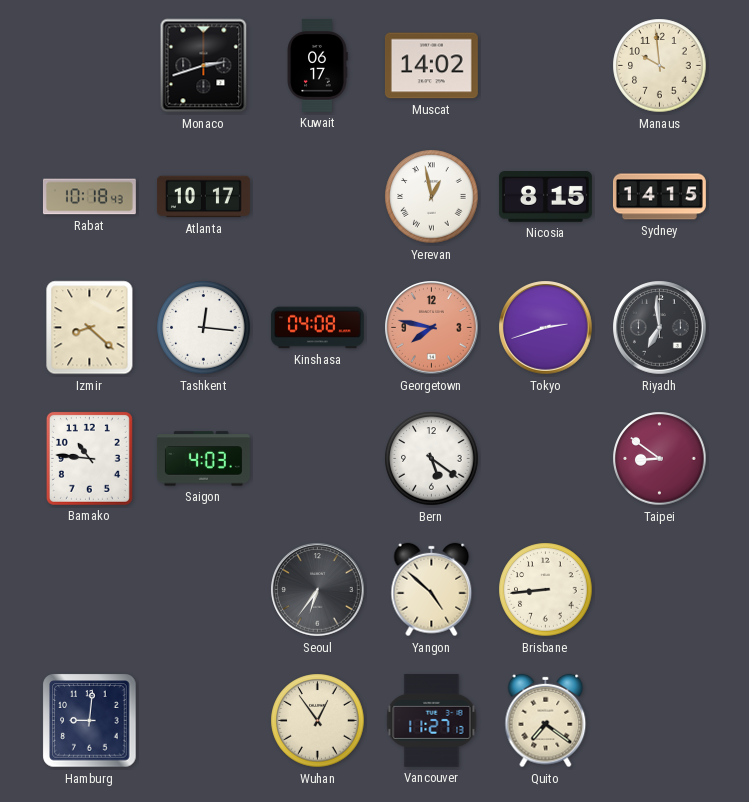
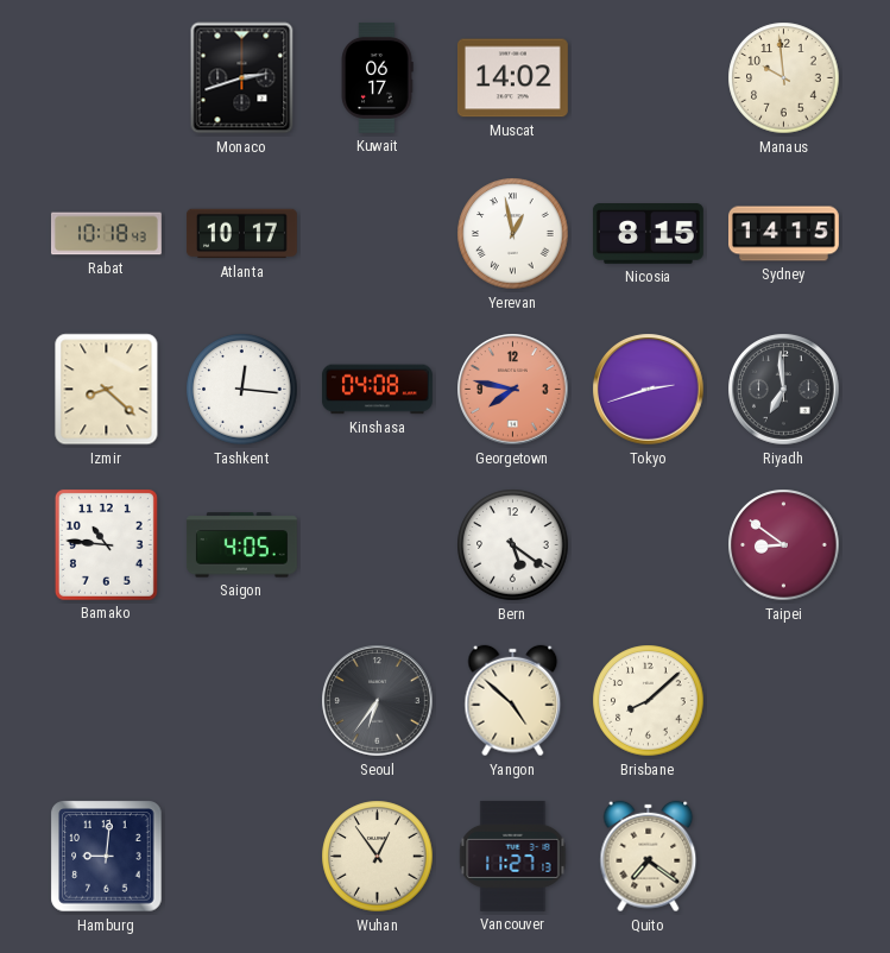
Saigon: 4:03 -> 4:05
Brisbane: 8:44 -> 8:08
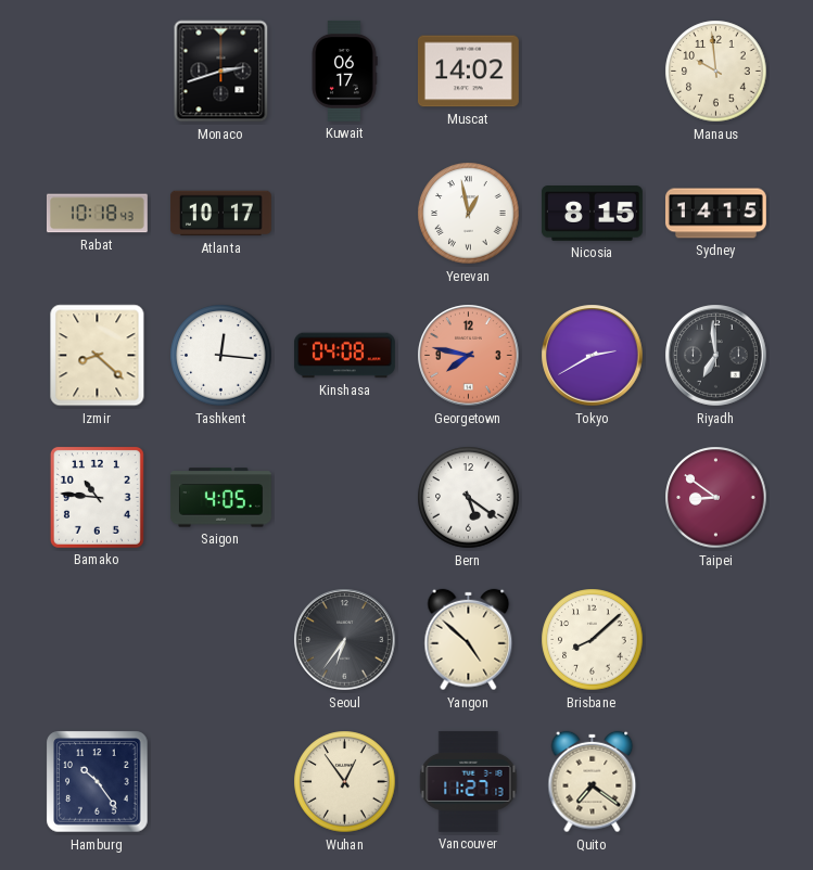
Tokyo: 2:42 -> 2:40
Hamburg: 9:01 -> 10:24
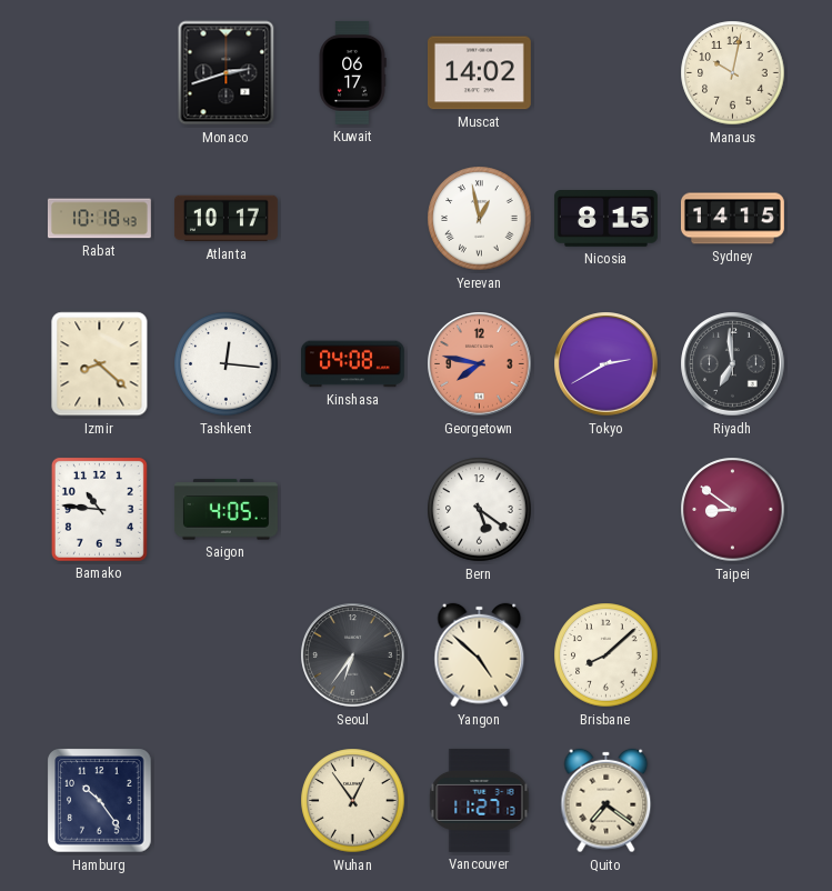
Manaus: 9:59 -> 10:02
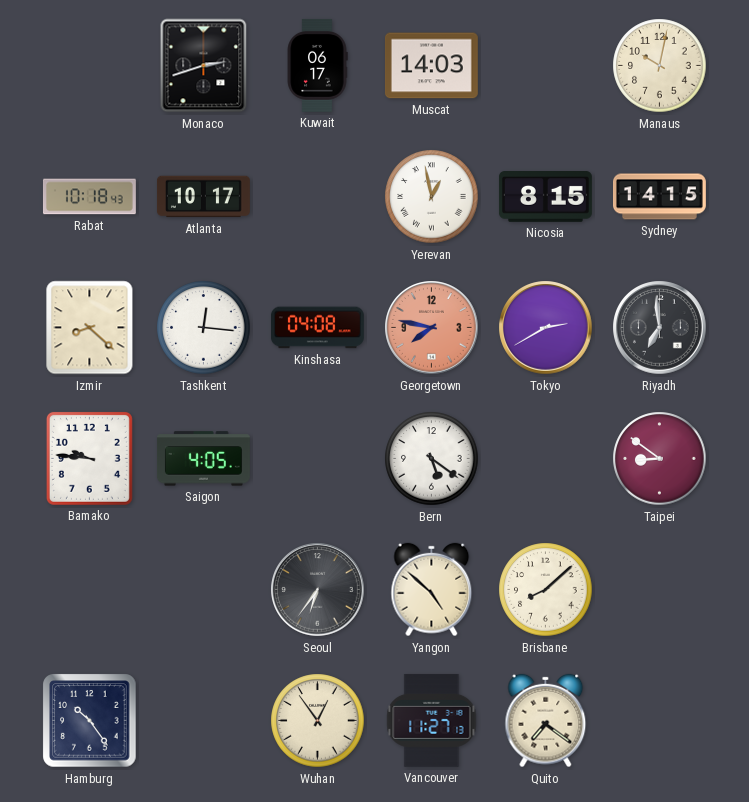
Muscat: 14:02 -> 14:03
Bamako: 10:46 -> 9:46
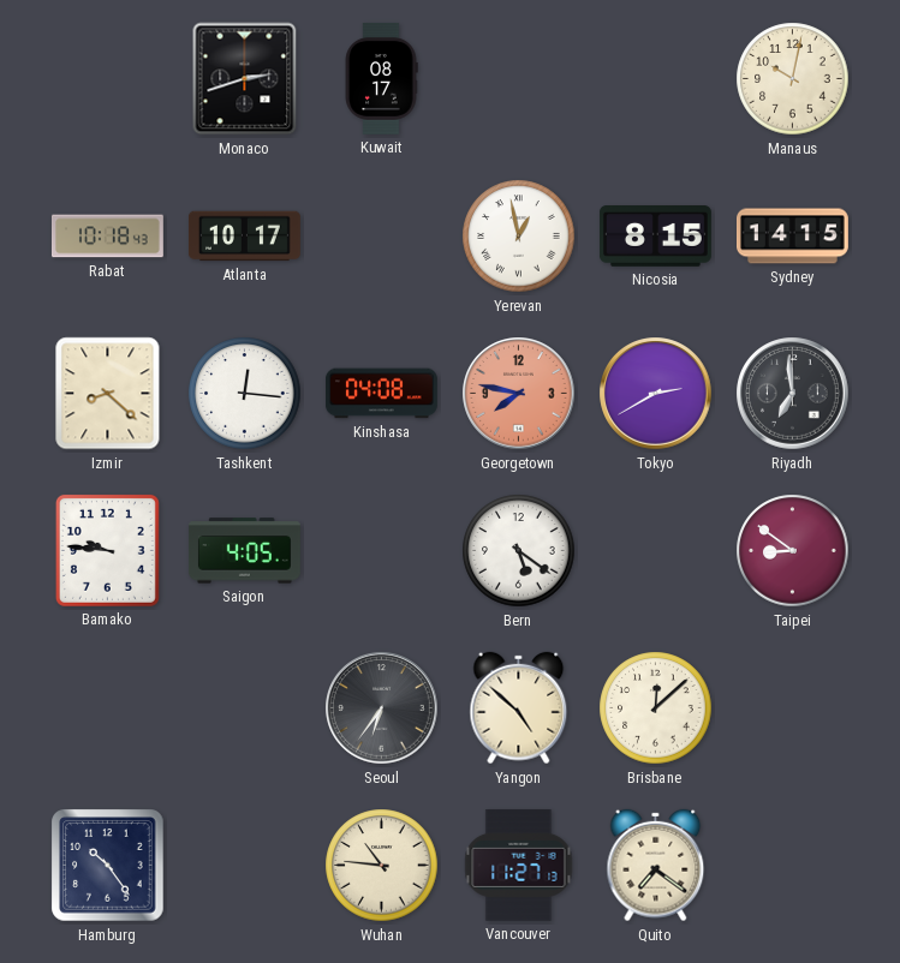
Kuwait: 06:17 -> 08:17
Muscat: 14:03 -> none
Brisbane: 8:08 -> 12:08
Wuhan: 12:54 -> 10:46
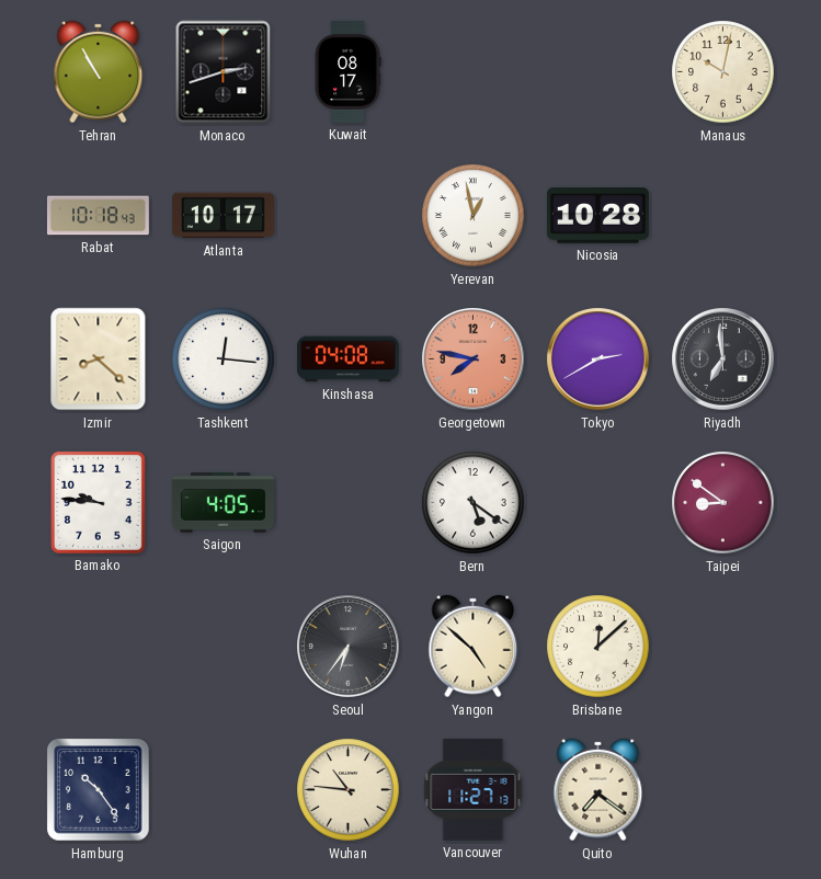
Tehran: none -> 10:55
Nicosia: 8:15 -> 10:28
Sydney: 14:15 -> none
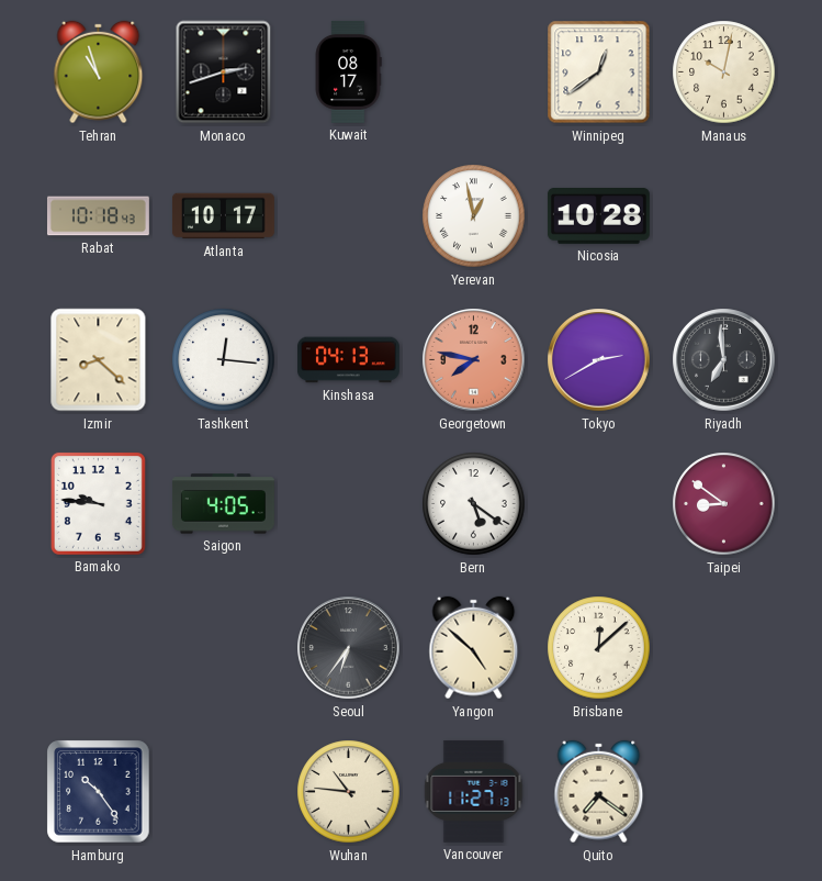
Tehran: 10:55 -> 10:57
Winnipeg: none -> 12:39
Kinshasa: 04:08 -> 04:13
